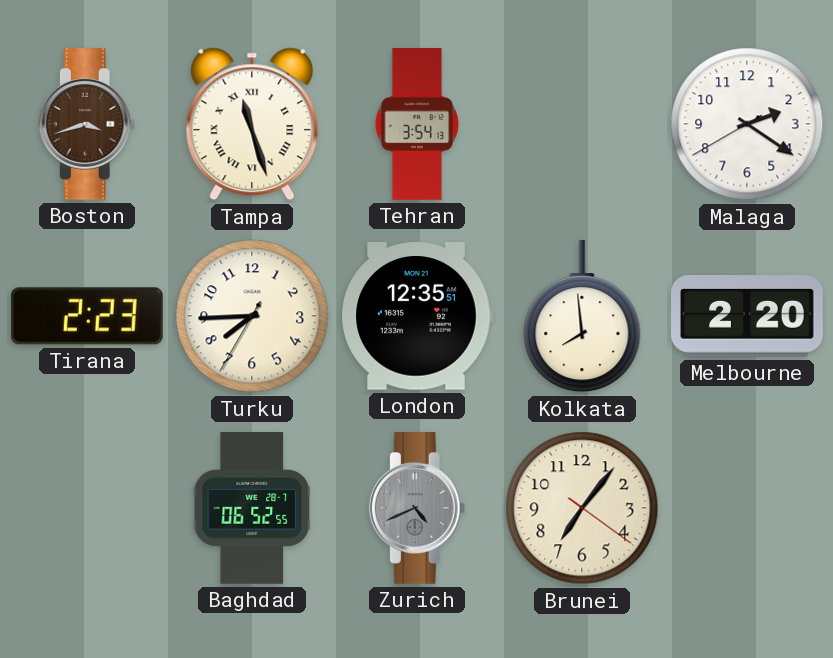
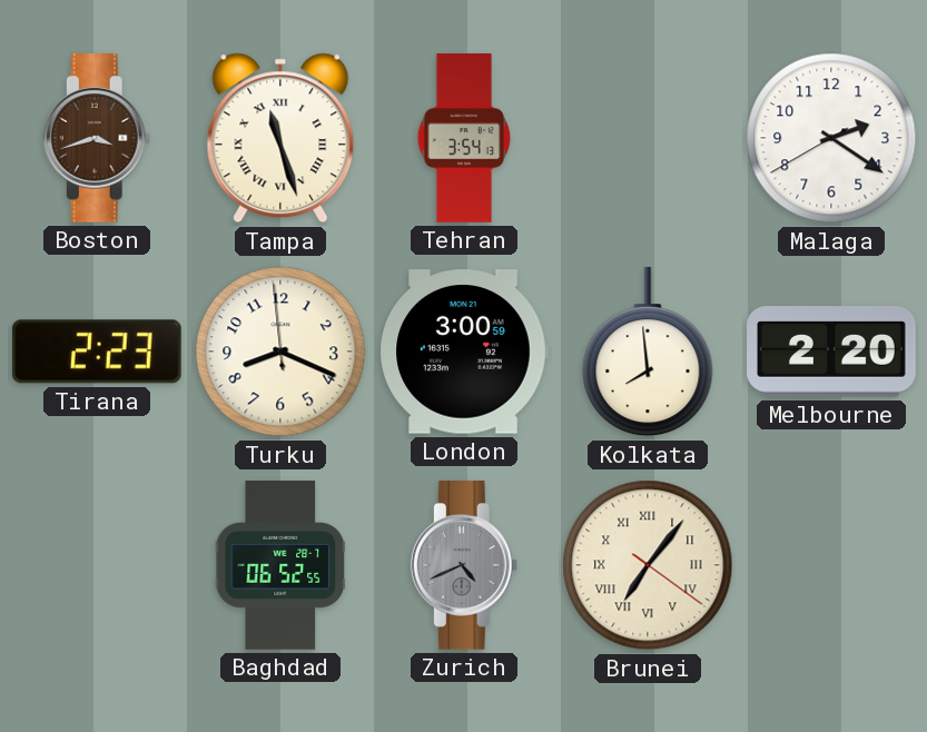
Turku: 7:44 -> 8:18
London: 12:35 -> 3:00
Brunei numerals: Arabic -> Roman
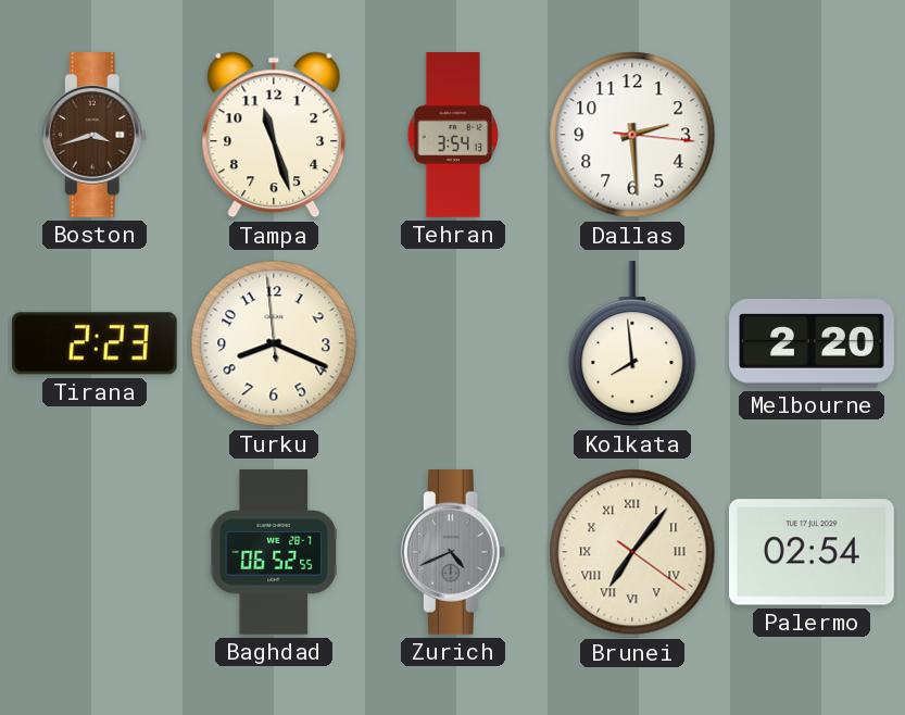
Tampa numerals: Roman -> Arabic
Dallas: none -> 2:29
Malaga: 2:20 -> none
London: 3:00 -> none
Palermo: none -> 02:54
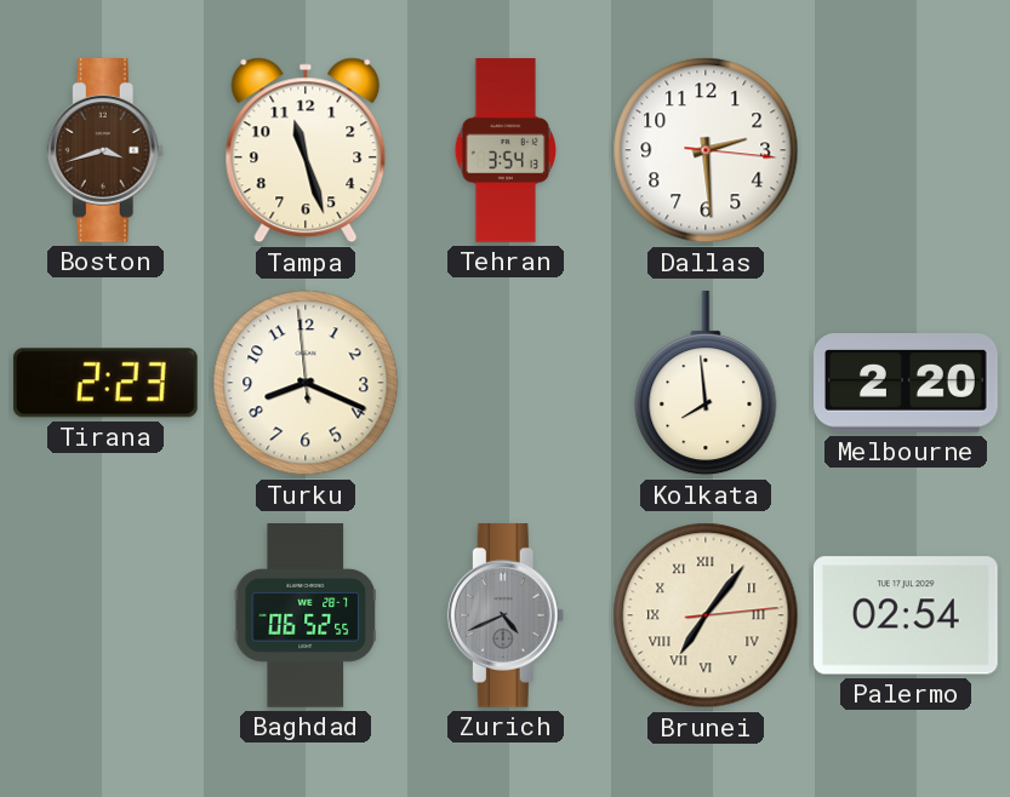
Brunei: 7:06:21 -> 7:06:14
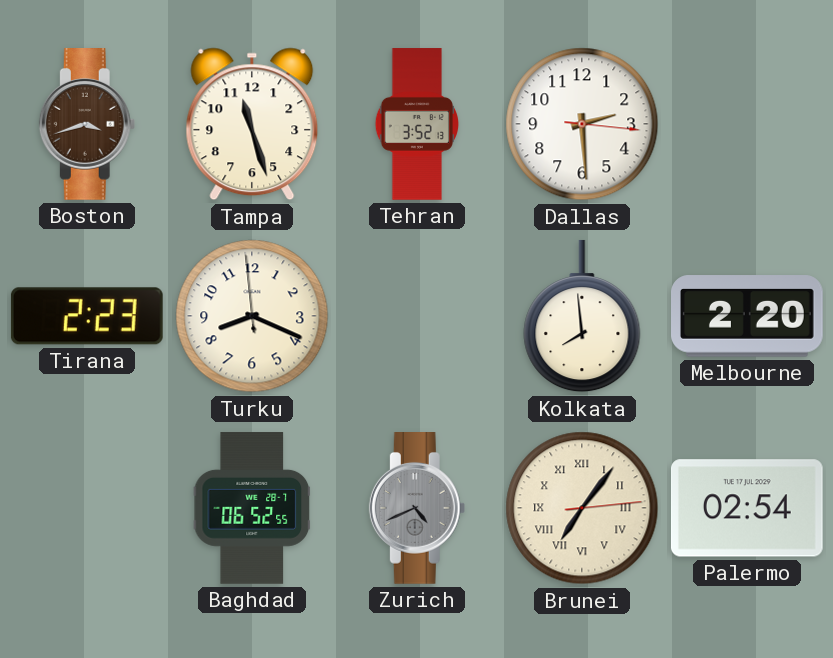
Tehran: 3:54 -> 3:52
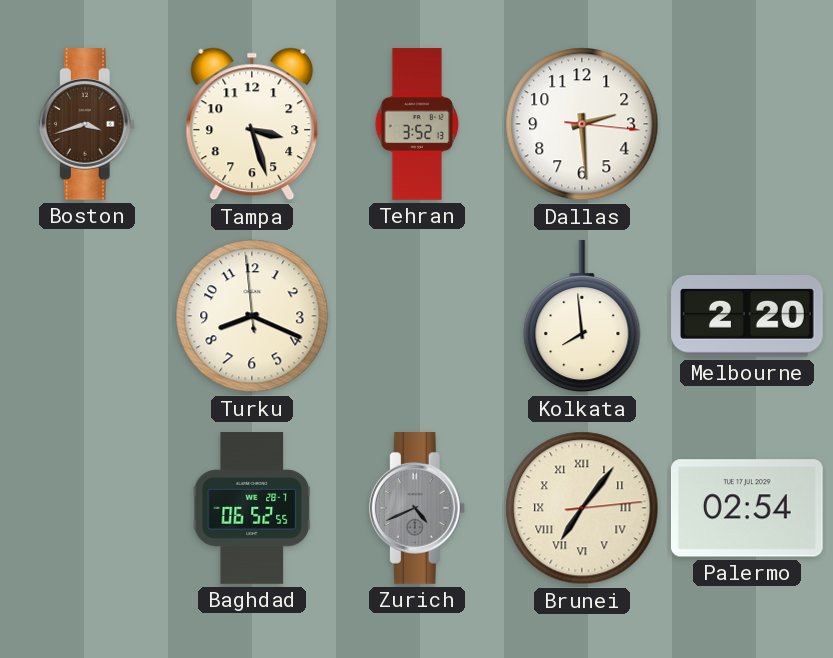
Tampa: 11:27 -> 3:27
Tirana: 2:23 -> none
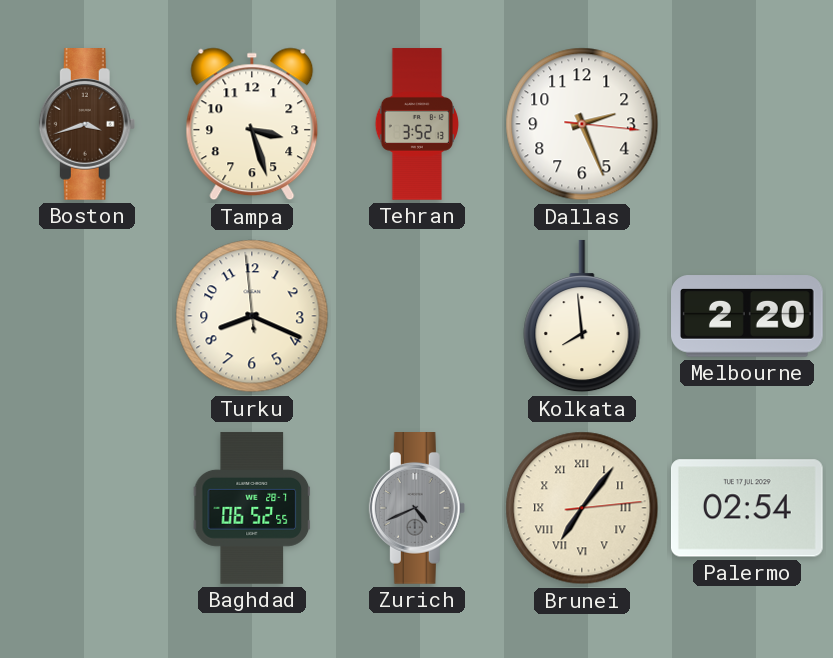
Dallas: 2:29 -> 2:26
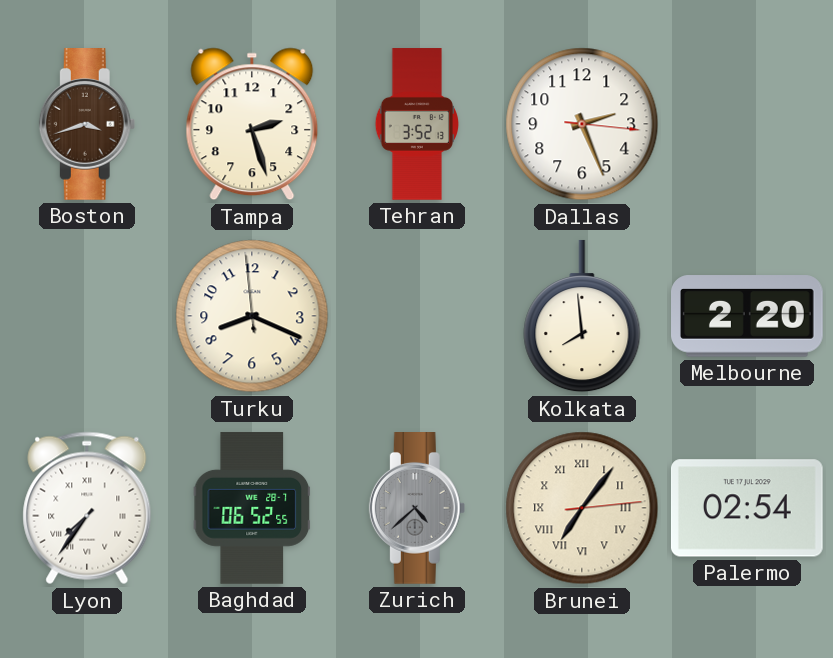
Tampa: 3:27 -> 2:27
Lyon: none -> 7:36
Zurich: 4:41 -> 4:38
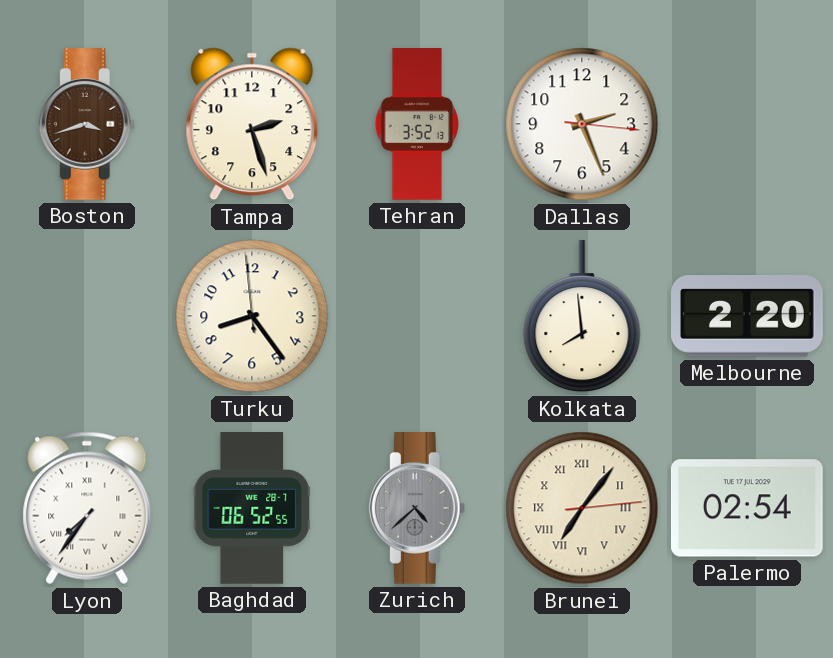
Turku: 8:18 -> 8:23
